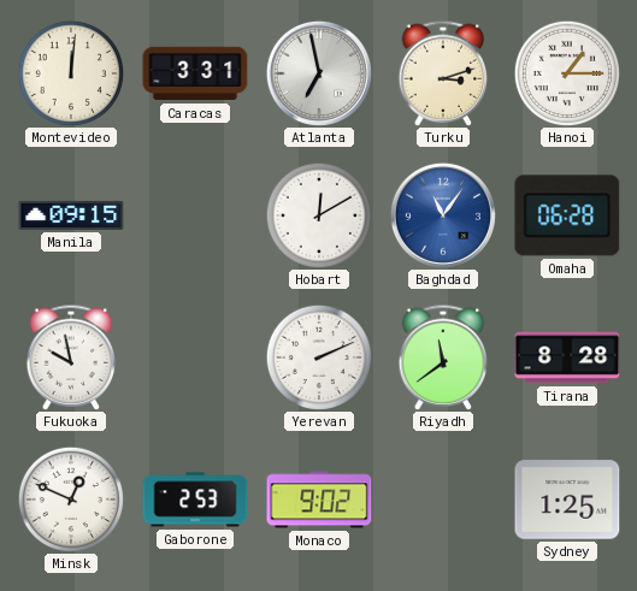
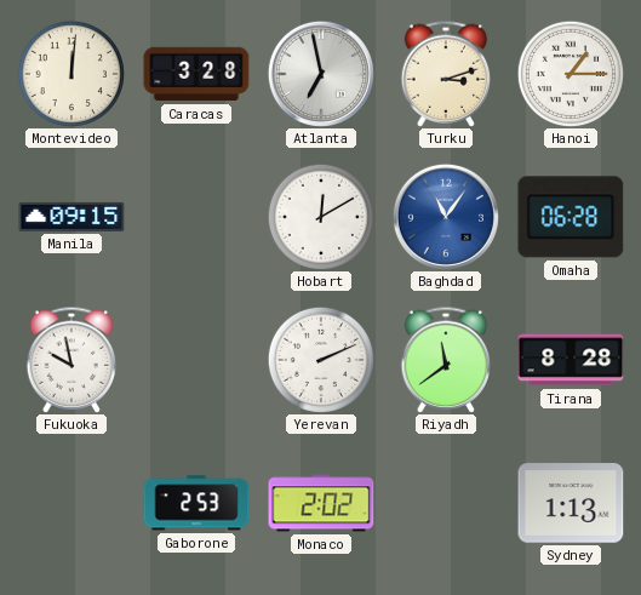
Caracas: 3:31 -> 3:28
Minsk: 12:49 -> none
Monaco: 9:02 -> 2:02
Sydney: 1:25 -> 1:13
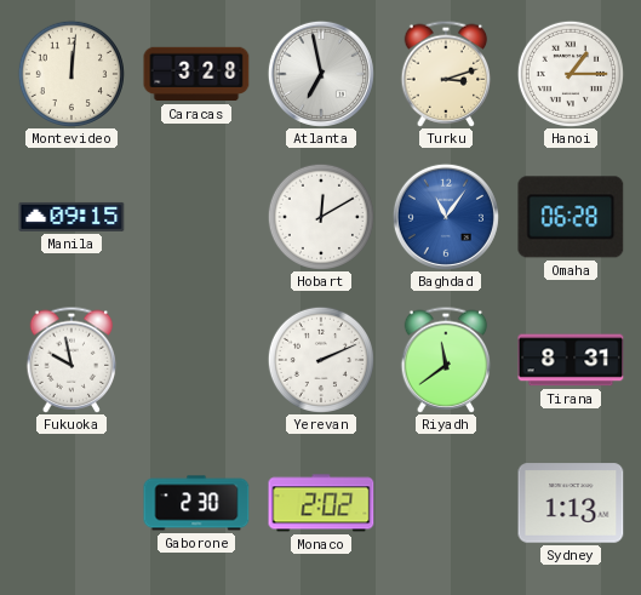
Tirana: 8:28 -> 8:31
Gaborone: 2:53 -> 2:30
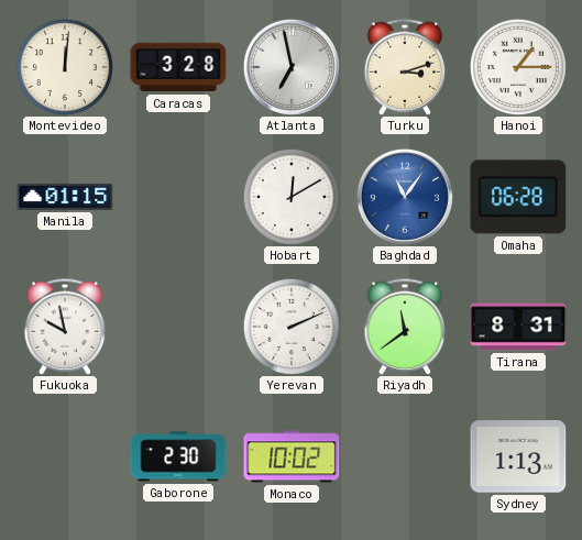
Manila: 09:15 -> 01:15
Monaco: 2:02 -> 10:02
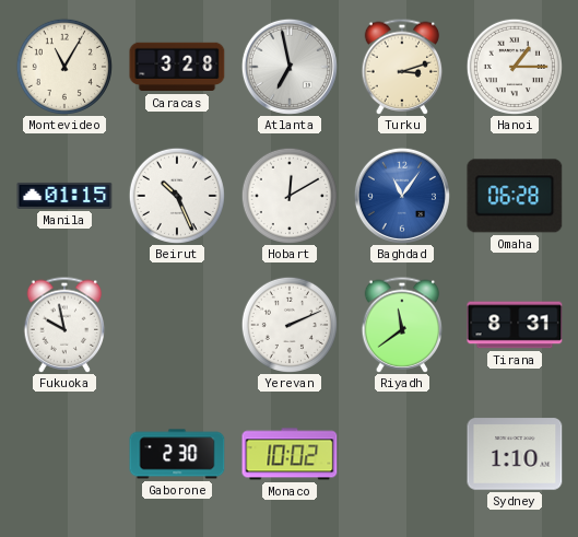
Montevideo: 12:01 -> 11:05
Beirut: none -> 10:26
Sydney: 1:13 -> 1:10
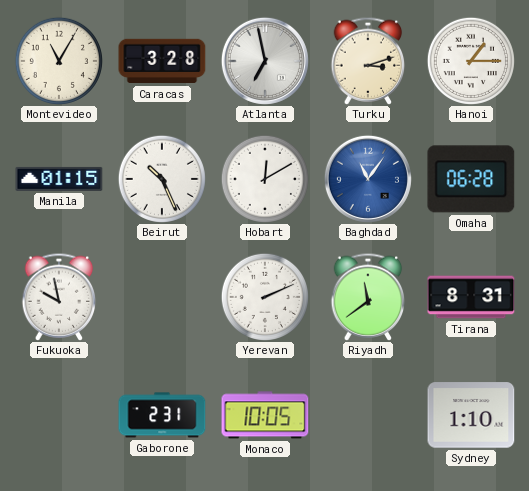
Gaborone: 2:30 -> 2:31
Monaco: 10:02 -> 10:05
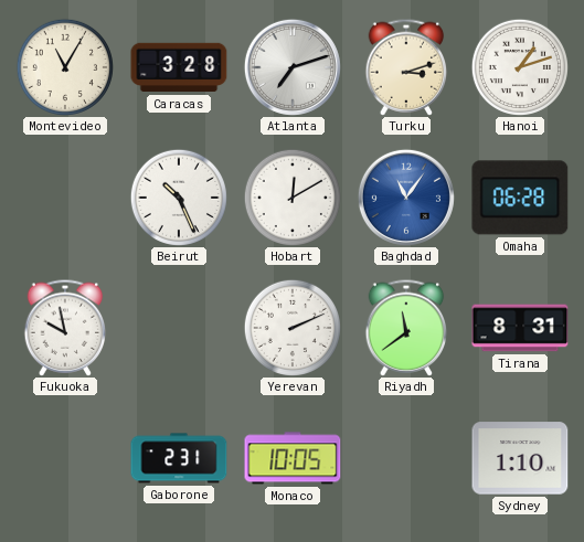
Atlanta: 6:58 -> 7:12
Hanoi: 1:15 -> 1:12
Manila: 01:15 -> none
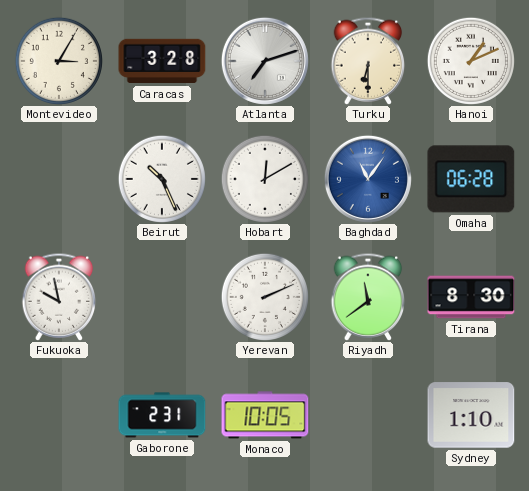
Montevideo: 11:05 -> 3:05
Turku: 3:12 -> 6:30
Hanoi: 1:12 -> 1:11
Tirana: 8:31 -> 8:30
